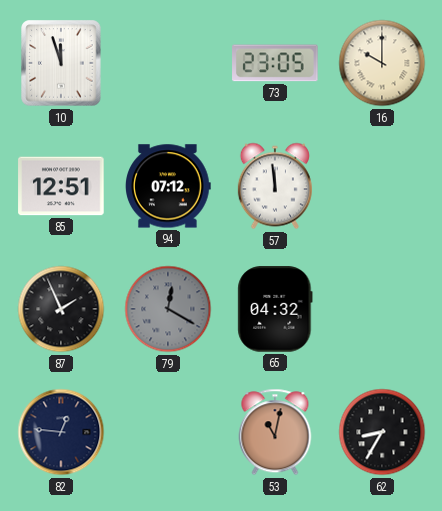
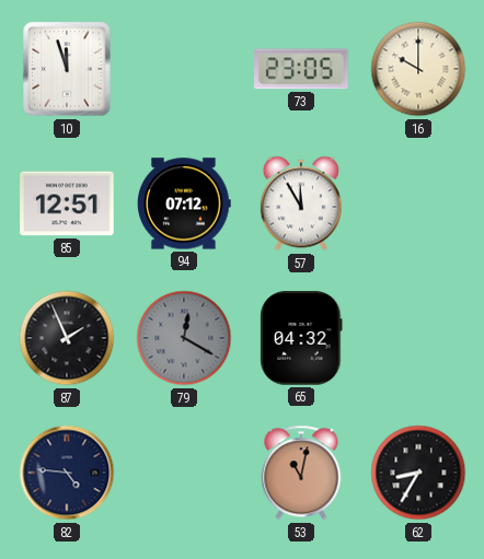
57: 11:59 -> 11:55
82: 12:46 -> 4:46
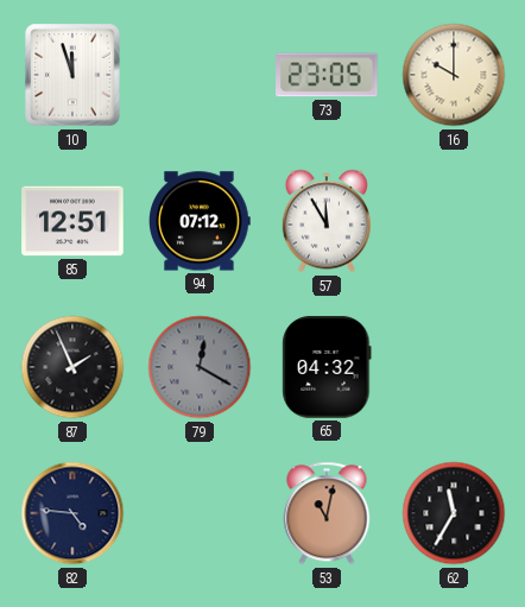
62: 8:35 -> 11:35
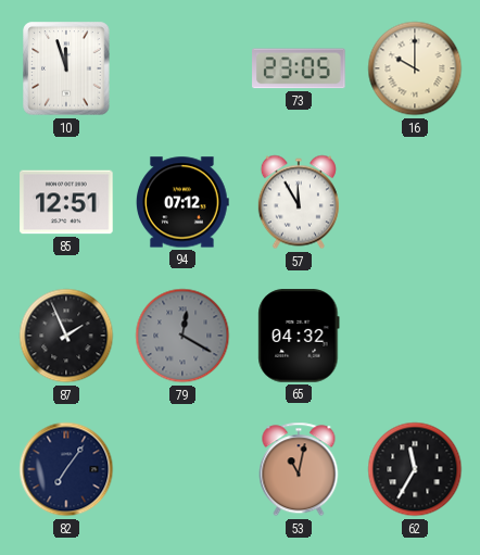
82: 4:46 -> 7:06
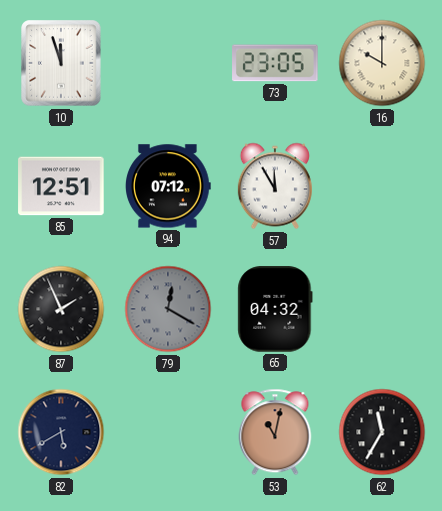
82: 7:06 -> 5:40
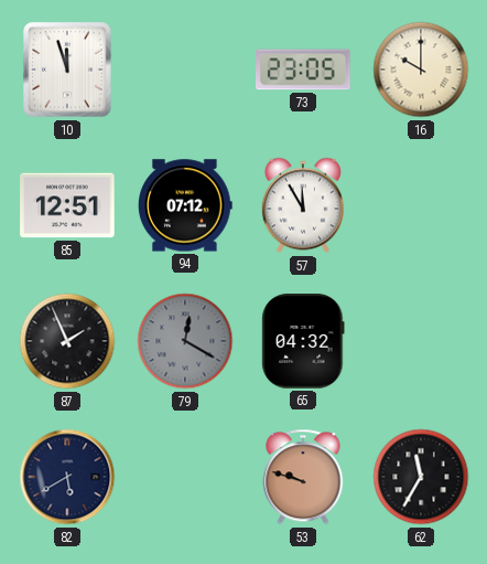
53: 11:02 -> 9:48
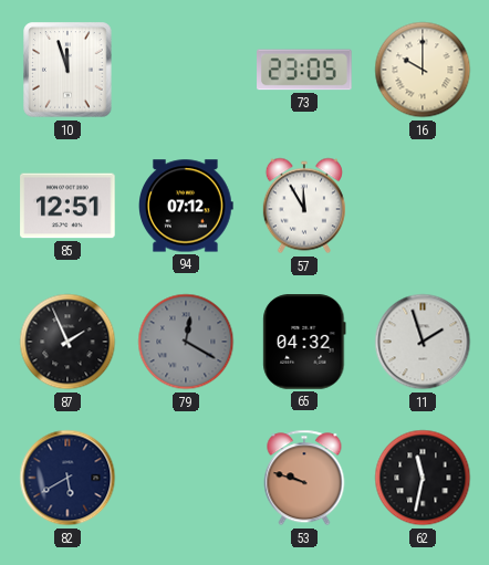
11: none -> 1:57
62: 11:35 -> 11:32
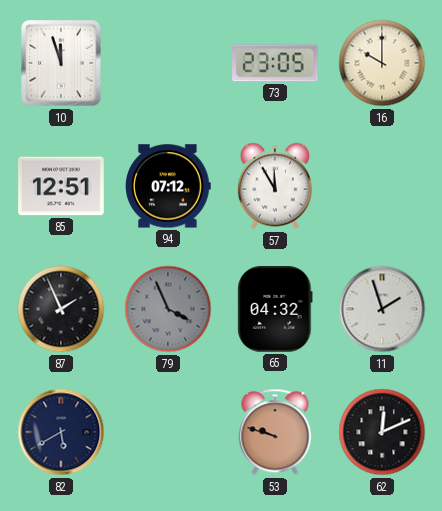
79: 12:20 -> 3:56
62: 11:32 -> 12:11
